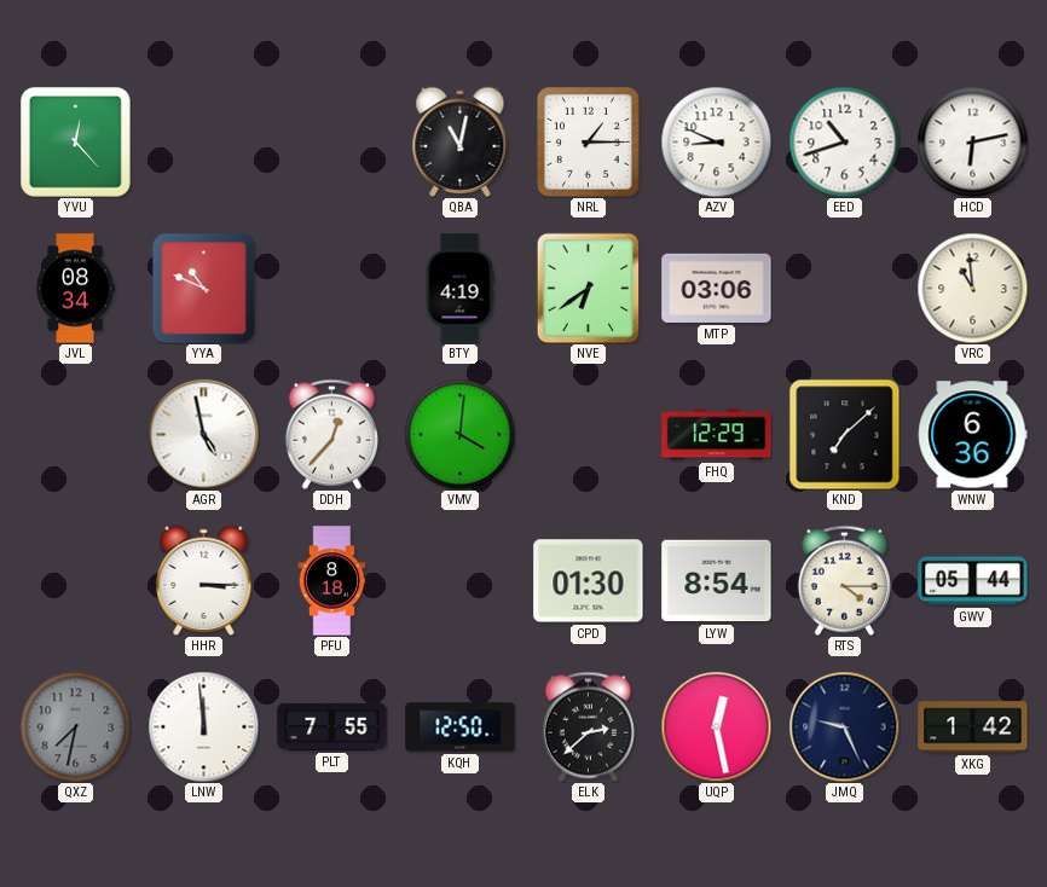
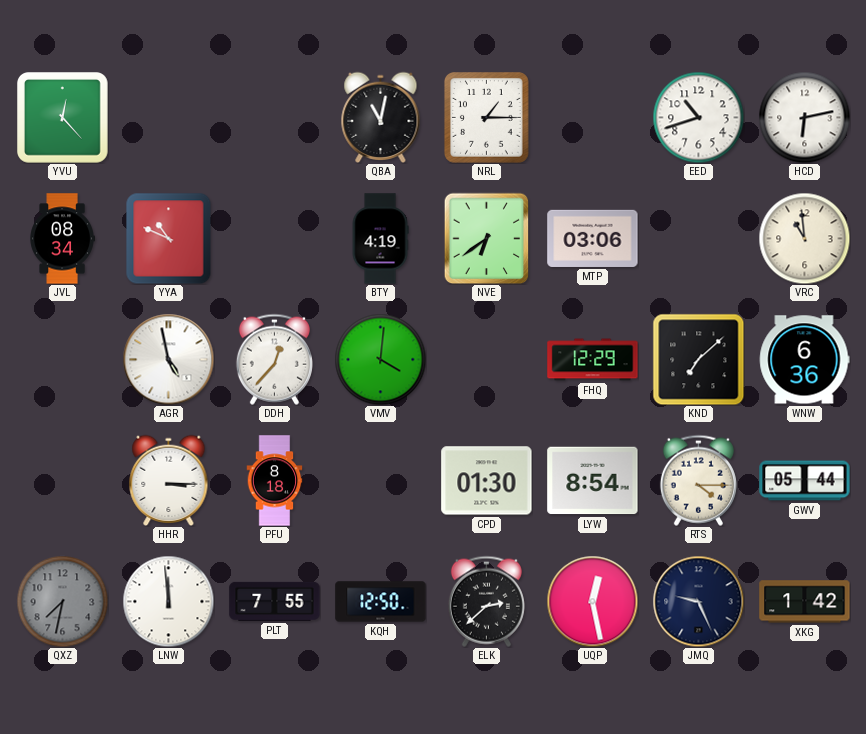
AZV: 8:49 -> none
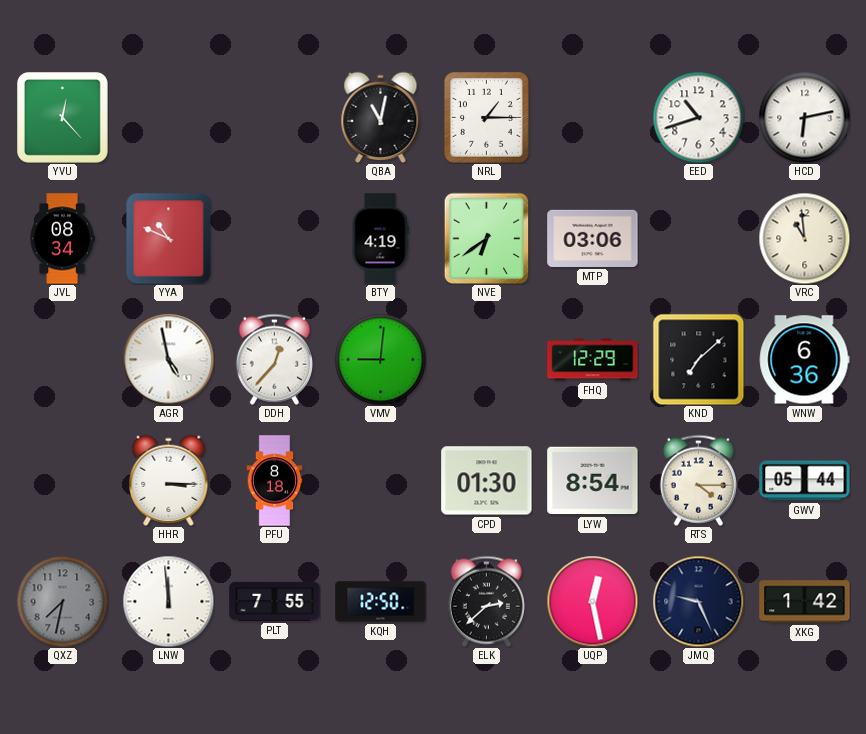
VMV: 4:01 -> 9:01
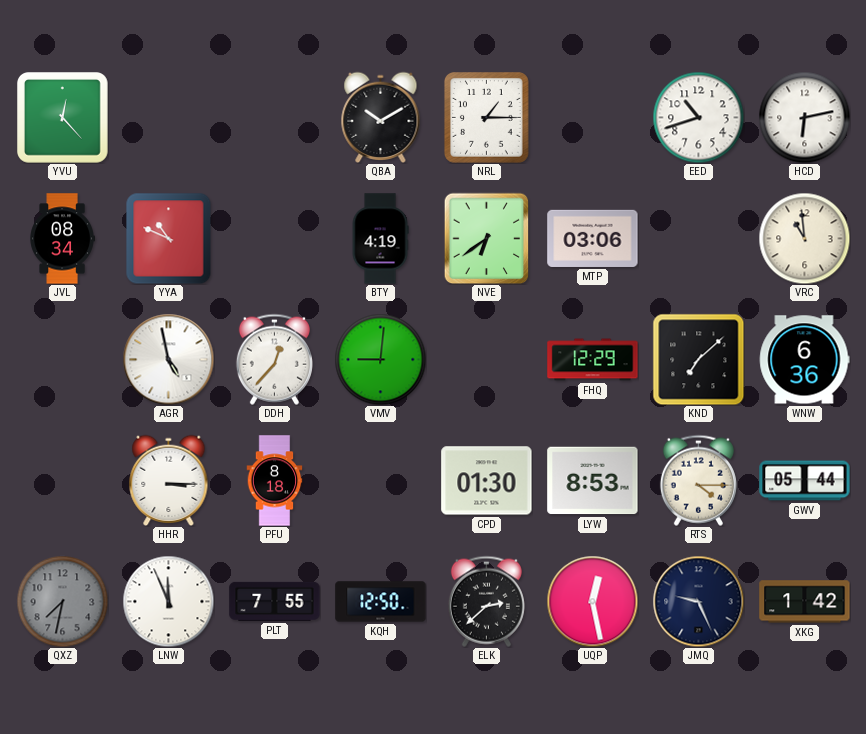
QBA: 11:02 -> 10:10
LYW: 8:54 -> 8:53
LNW: 11:59 -> 11:56
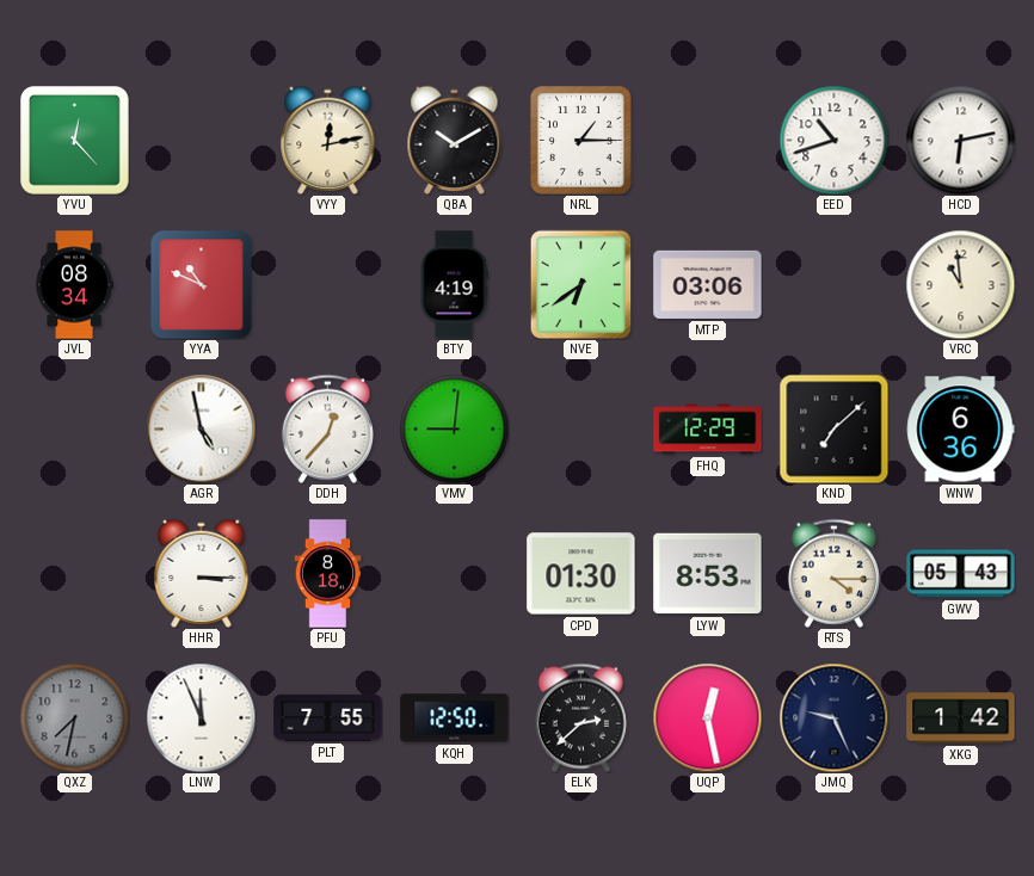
VYY: none -> 12:13
GWV: 05:44 -> 05:43
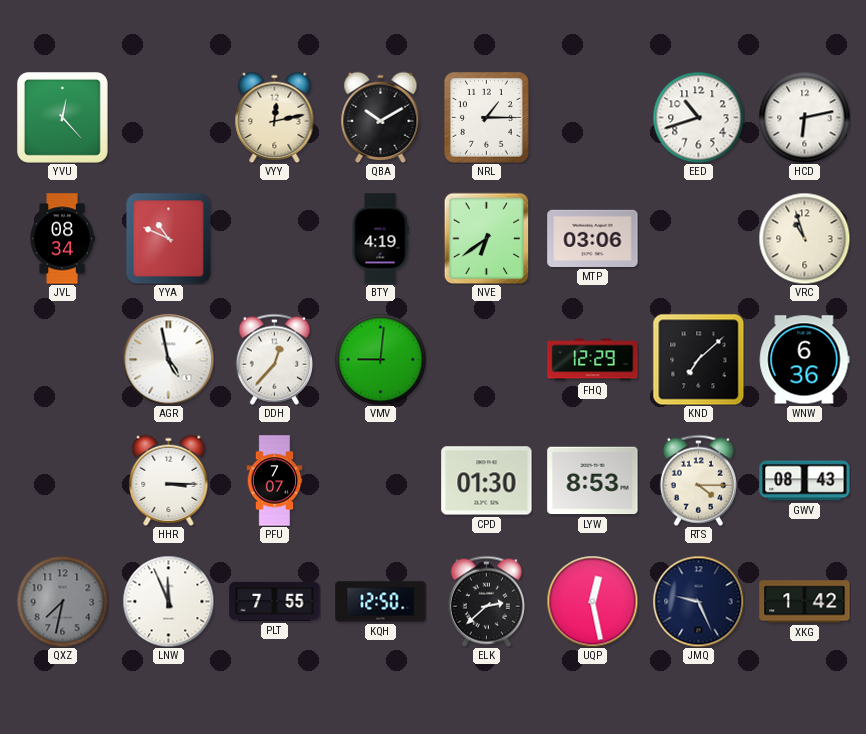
VRC: 10:59 -> 10:57
PFU: 8:18 -> 7:07
GWV: 05:43 -> 08:43
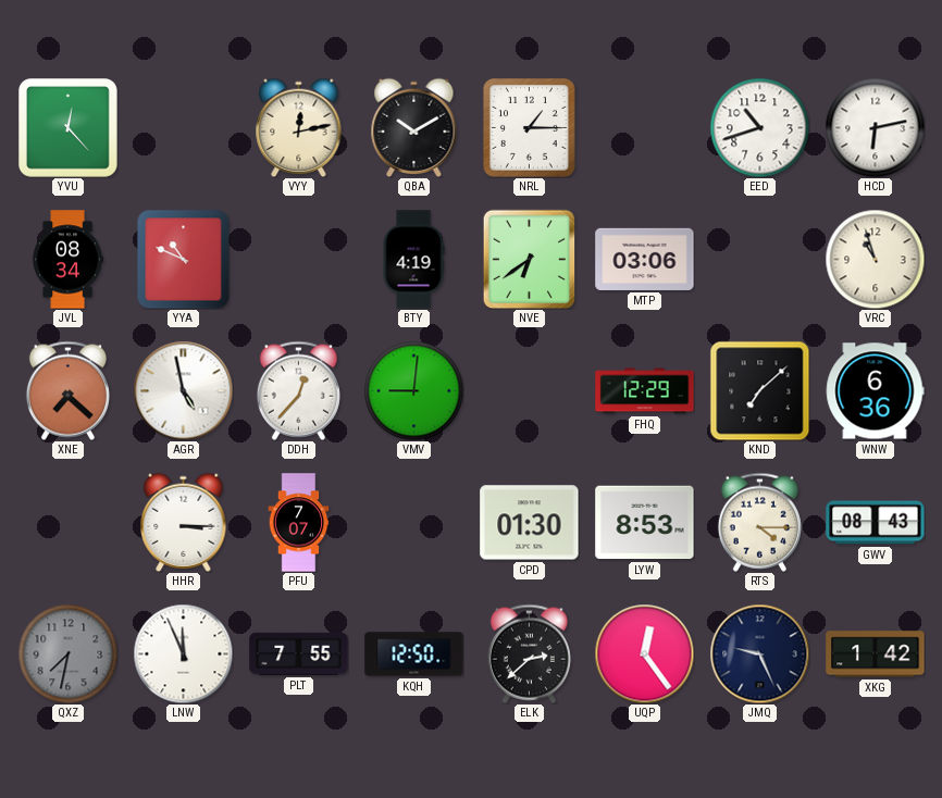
XNE: none -> 7:22
UQP: 12:28 -> 12:24
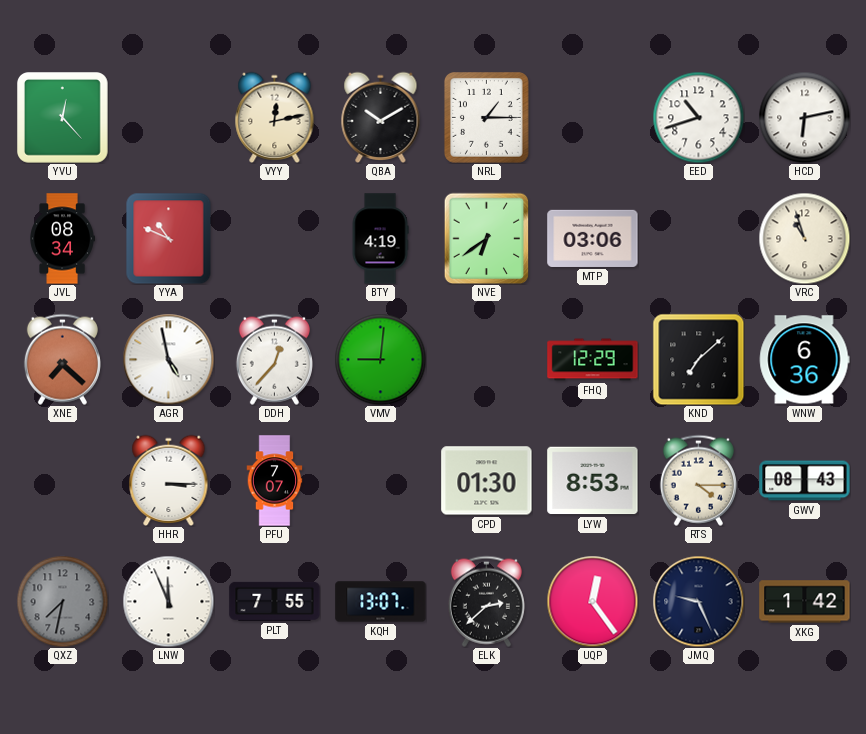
KQH: 12:50 -> 13:07
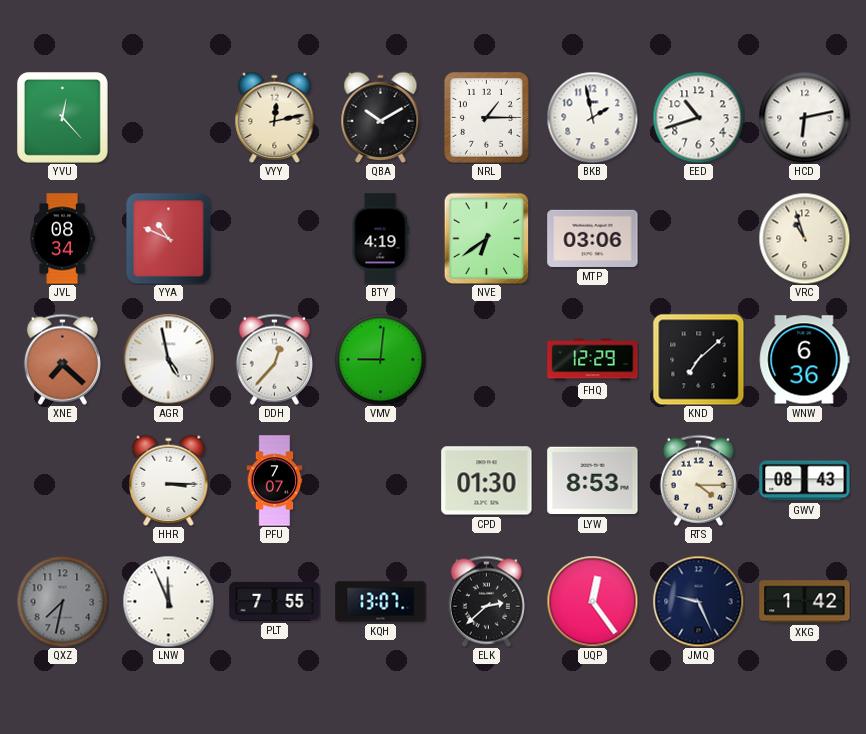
BKB: none -> 1:58
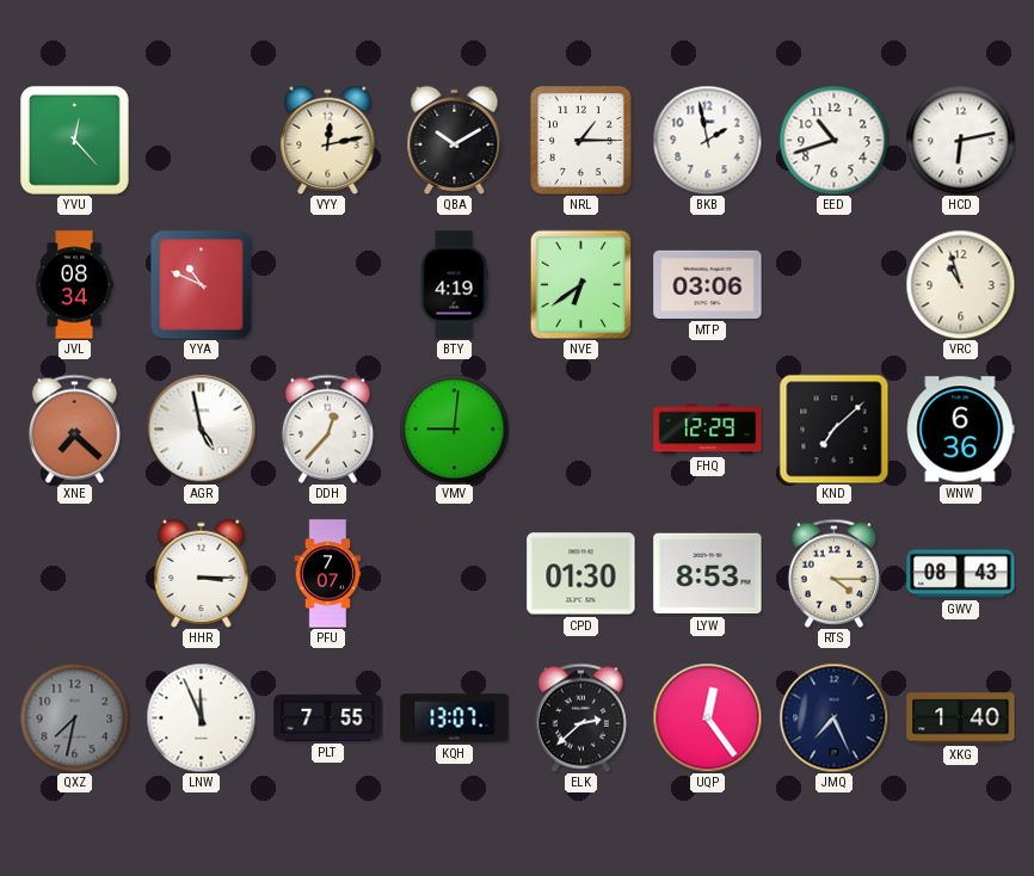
JMQ: 9:26 -> 7:26
XKG: 1:42 -> 1:40
